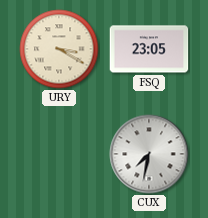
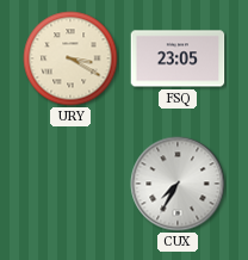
CUX: 7:32 -> 7:35
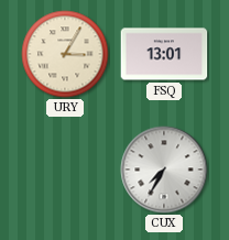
URY: 3:20 -> 3:05
FSQ: 23:05 -> 13:01
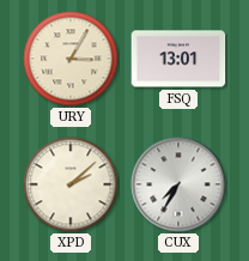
XPD: none -> 2:08
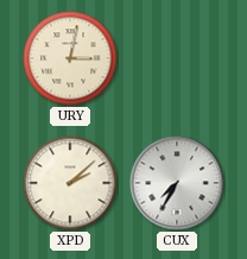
URY: 3:05 -> 3:02
FSQ: 13:01 -> none
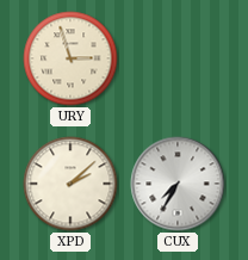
URY: 3:02 -> 2:57
